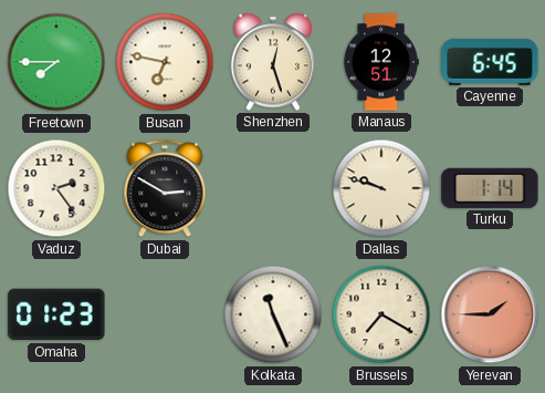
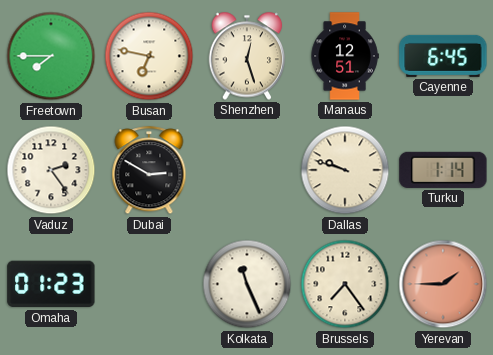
Brussels: 7:20 -> 7:24
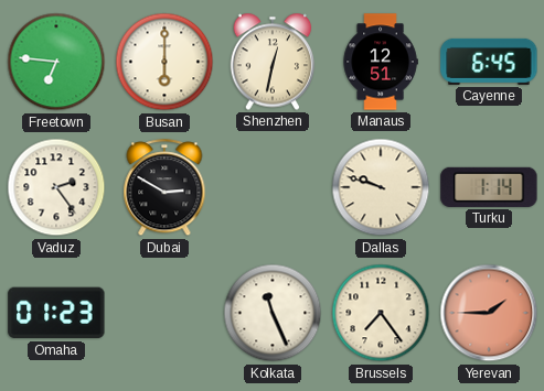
Freetown: 7:45 -> 6:46
Busan: 6:47 -> 6:00
Shenzhen: 12:27 -> 12:32
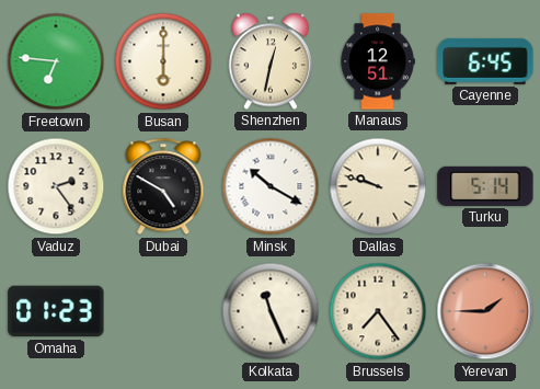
Dubai: 2:50 -> 4:50
Minsk: none -> 10:20
Turku: 1:14 -> 5:14
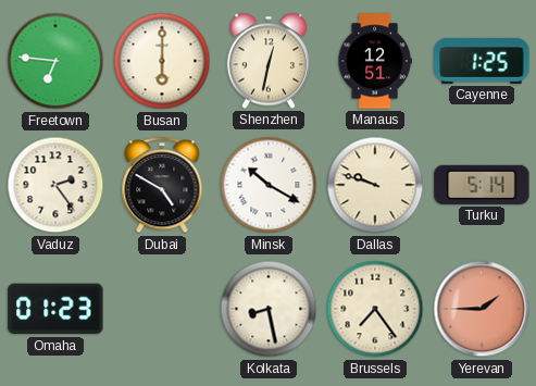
Cayenne: 6:45 -> 1:25
Kolkata: 11:26 -> 8:28
